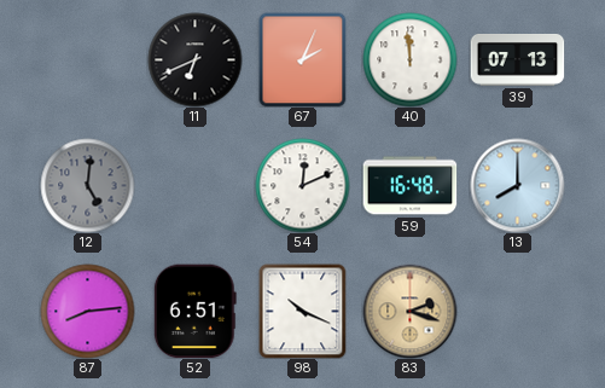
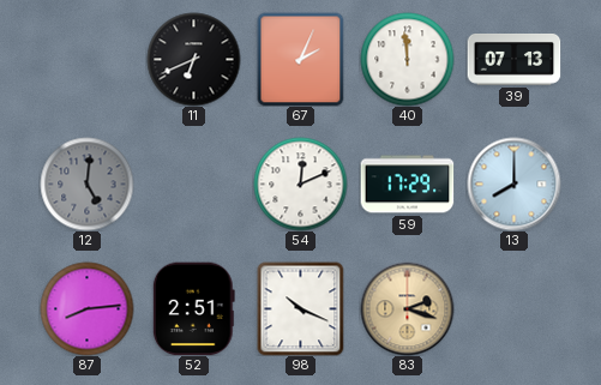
59: 16:48 -> 17:29
52: 6:51 -> 2:51
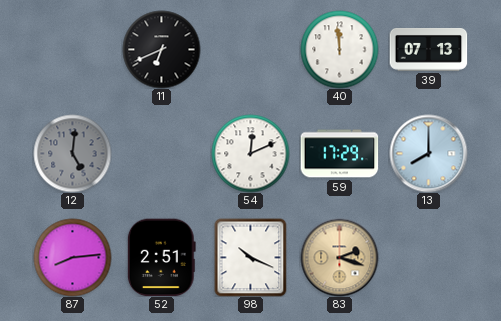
67: 2:04 -> none
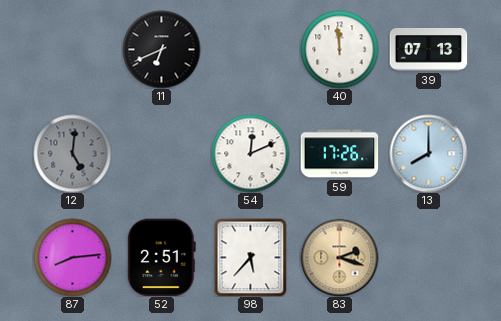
59: 17:29 -> 17:26
98: 10:19 -> 5:37
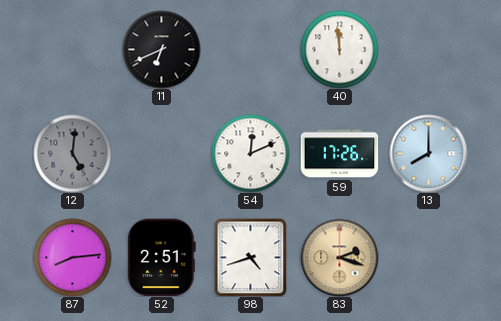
39: 07:13 -> none
98: 5:37 -> 4:42
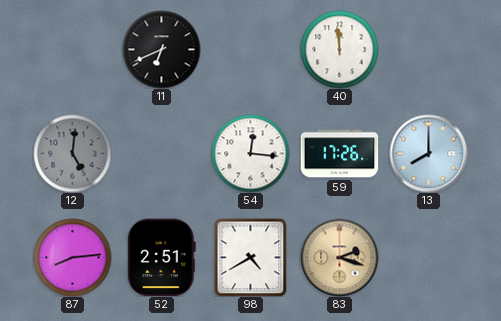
54: 12:11 -> 12:16
98: 4:42 -> 4:40
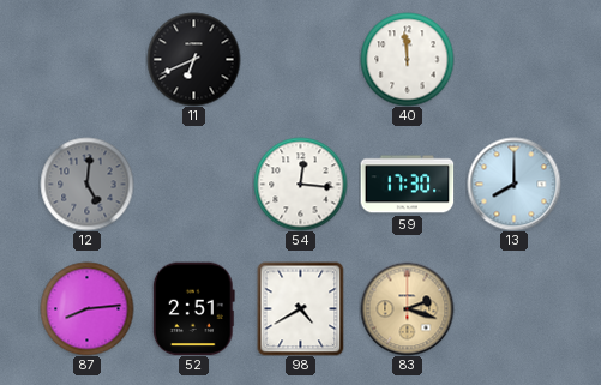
59: 17:26 -> 17:30
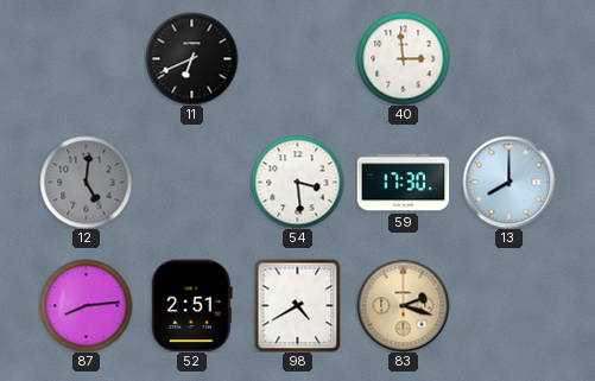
40: 11:59 -> 2:59
54: 12:16 -> 3:29
